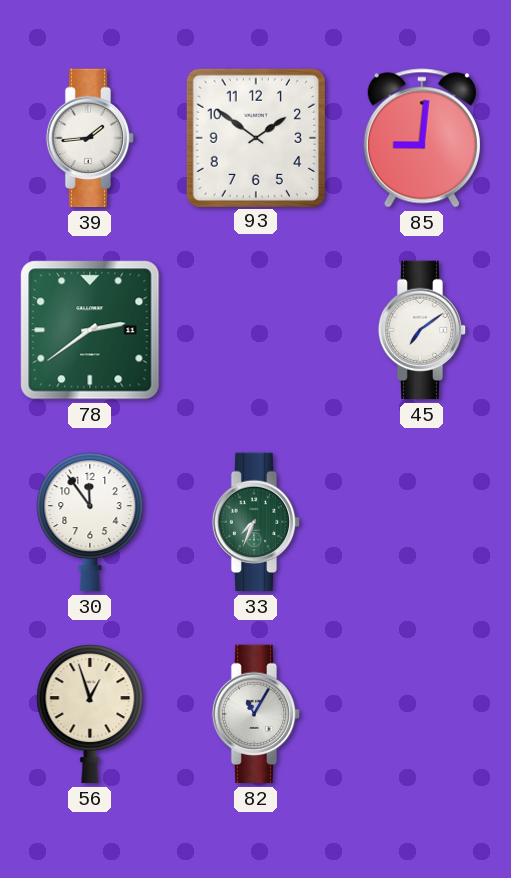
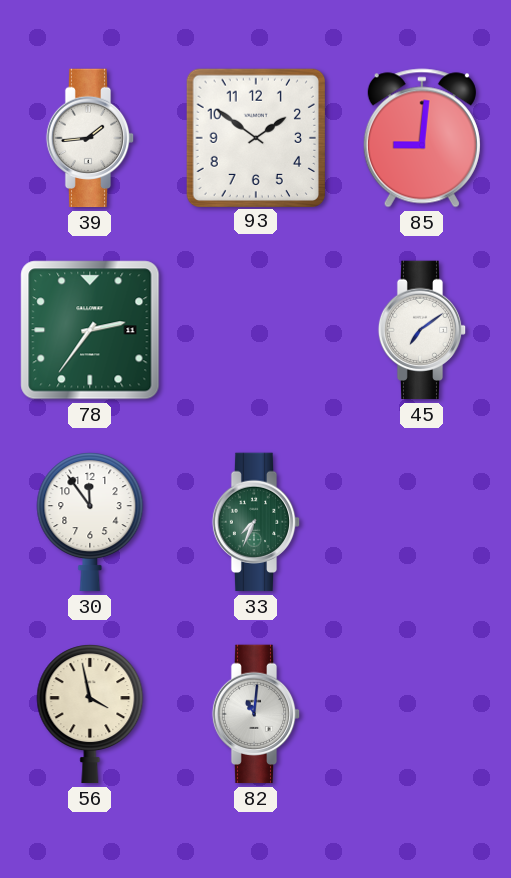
78: 2:39 -> 2:36
56: 12:57 -> 3:58
82: 11:05 -> 11:01
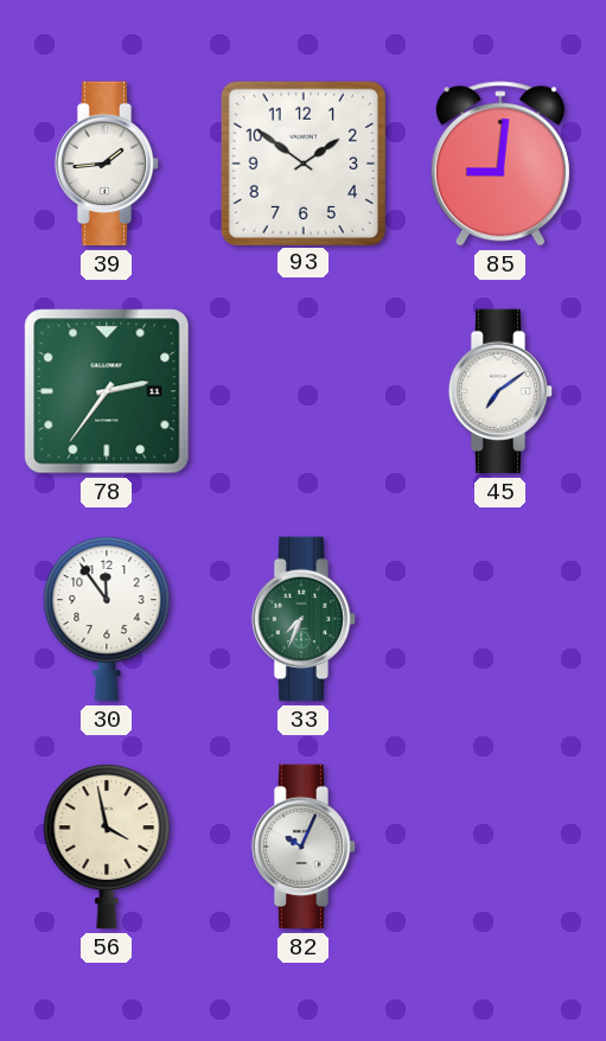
82: 11:01 -> 10:04
